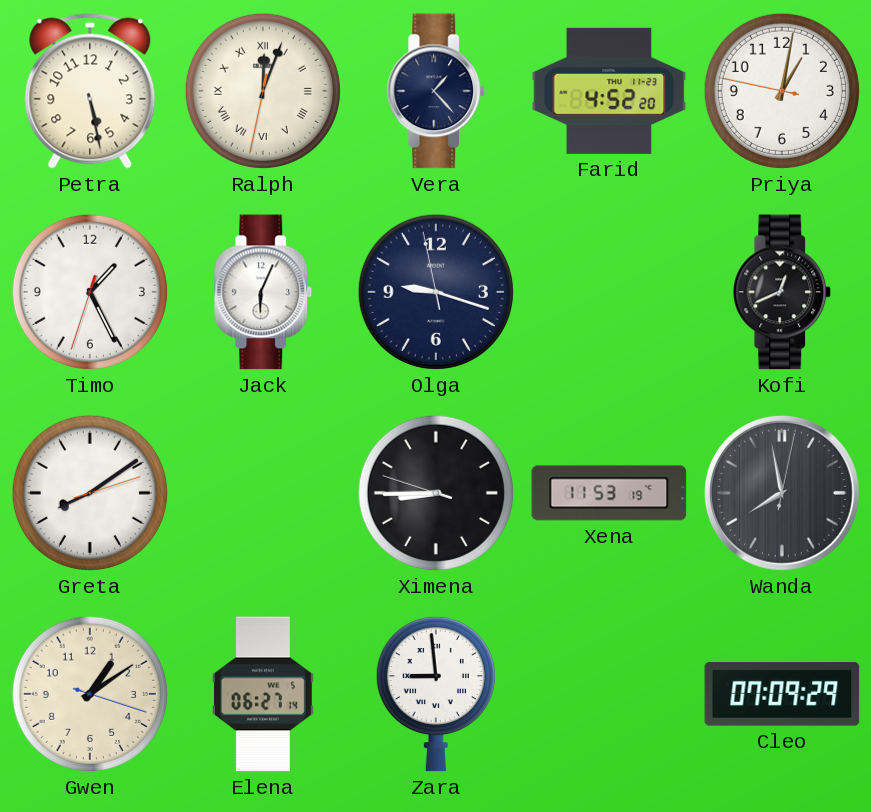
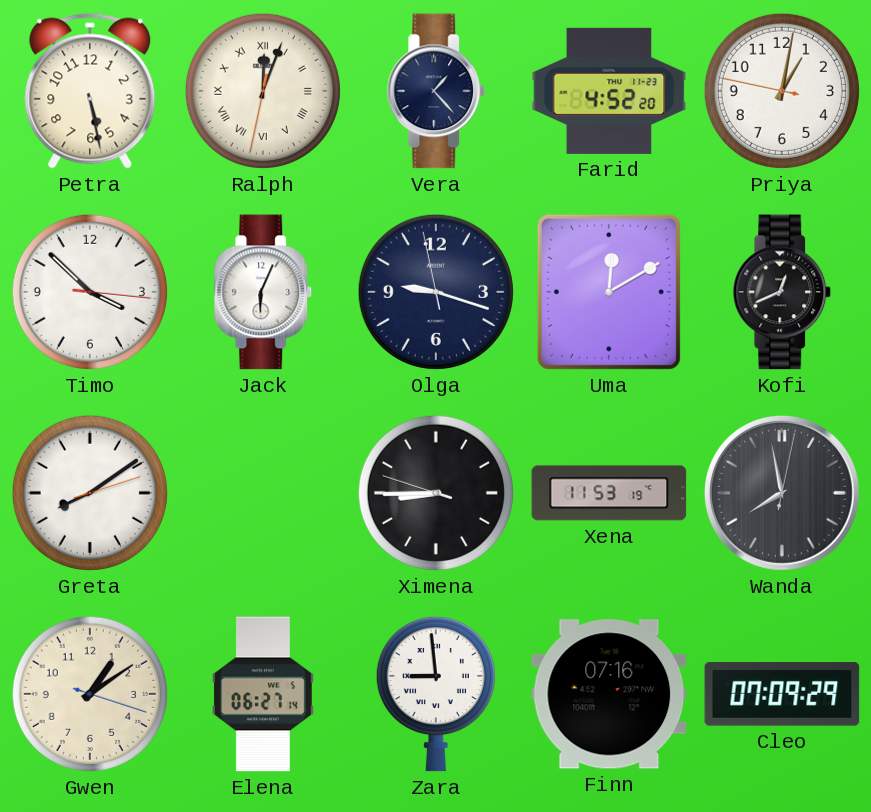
Timo: 1:25 -> 3:52
Uma: none -> 12:10
Finn: none -> 07:16
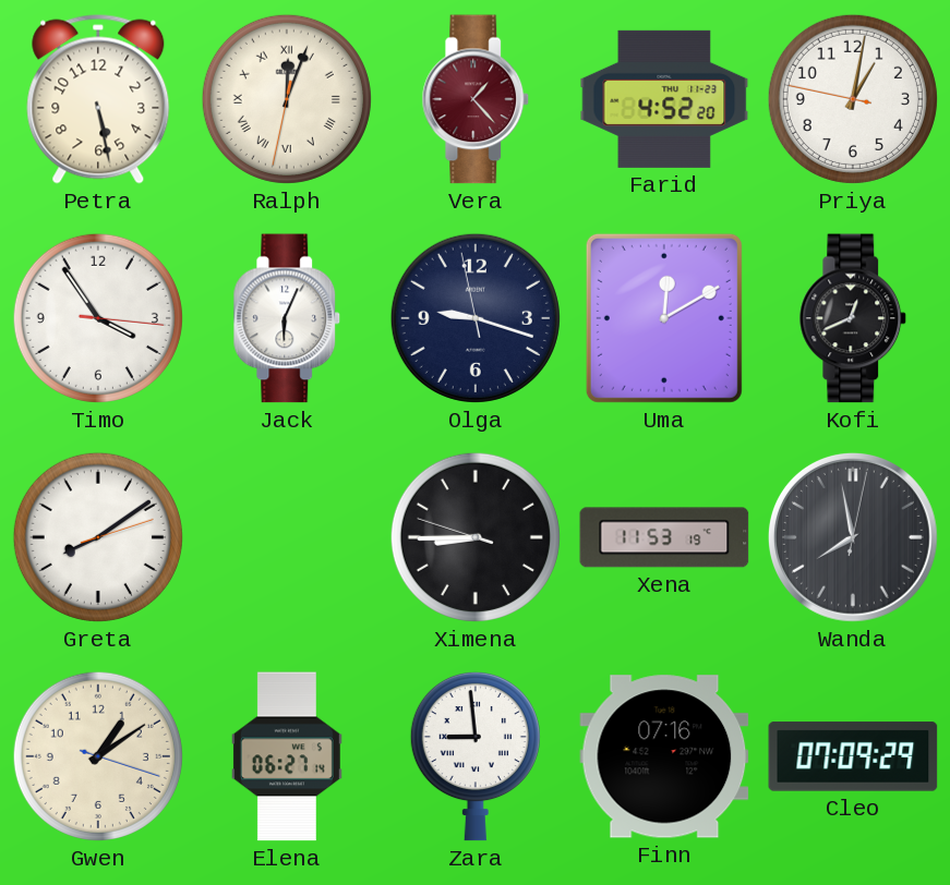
Vera dial: navy -> burgundy
Timo: 3:52 -> 3:54
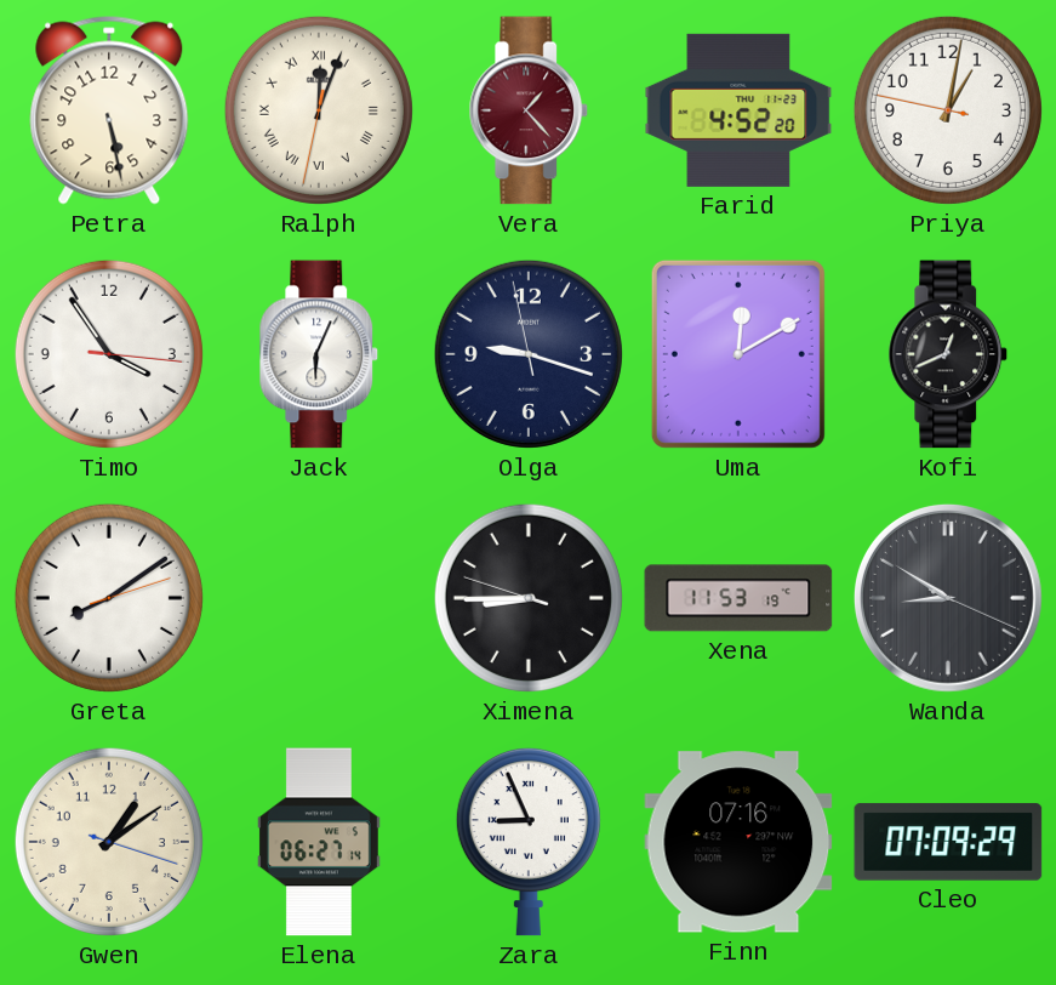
Wanda: 7:58 -> 8:50
Zara: 8:59 -> 8:56
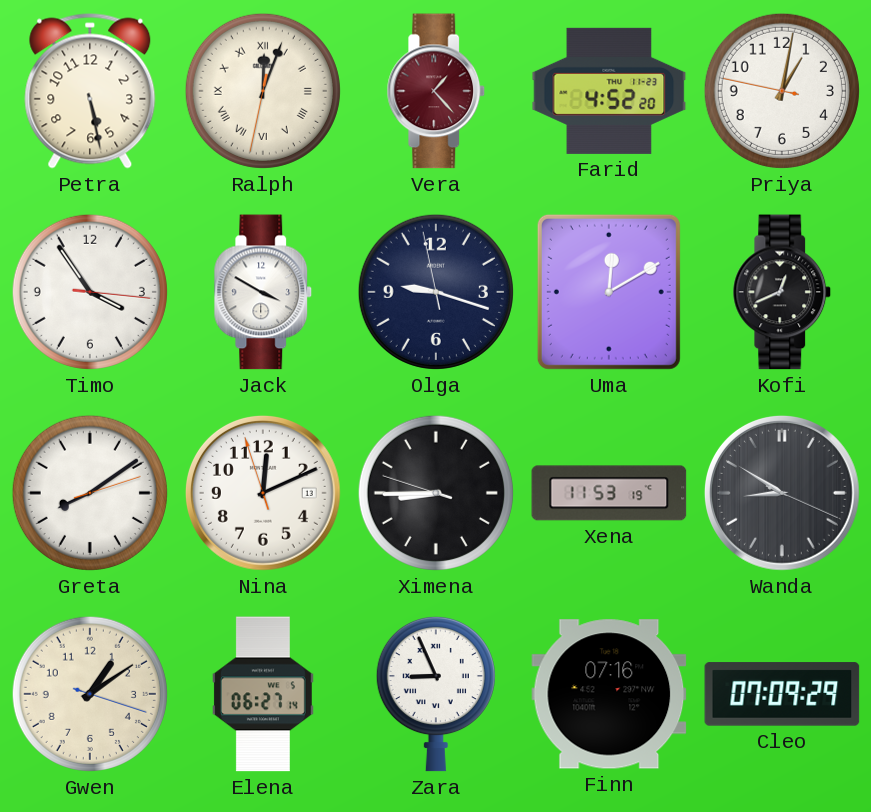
Jack: 6:04 -> 3:50
Nina: none -> 12:10
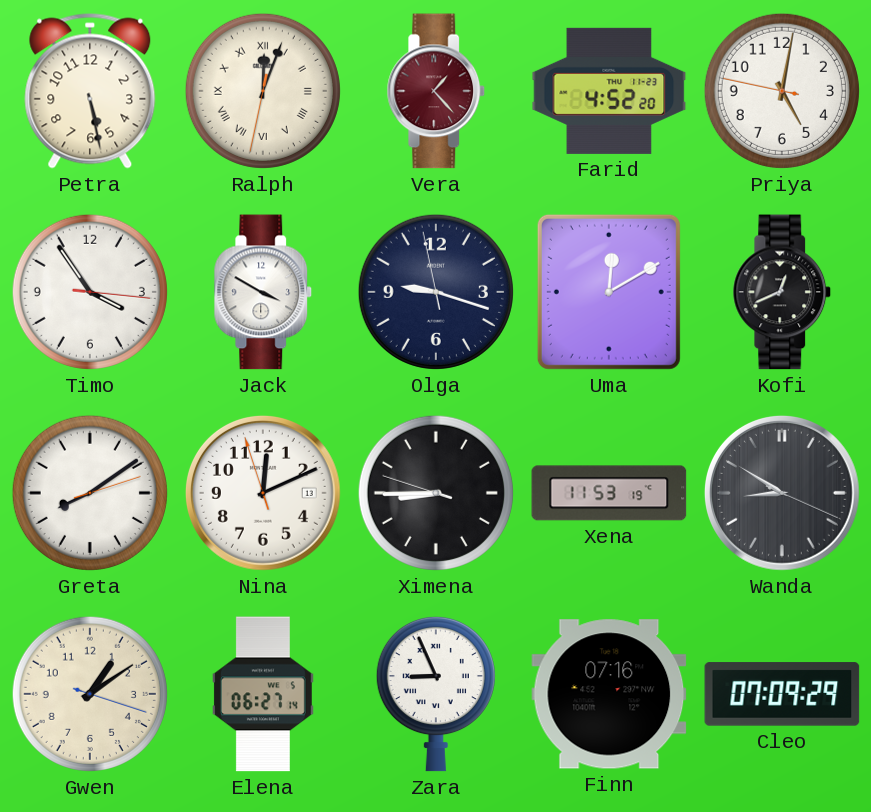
Priya: 1:01 -> 5:01
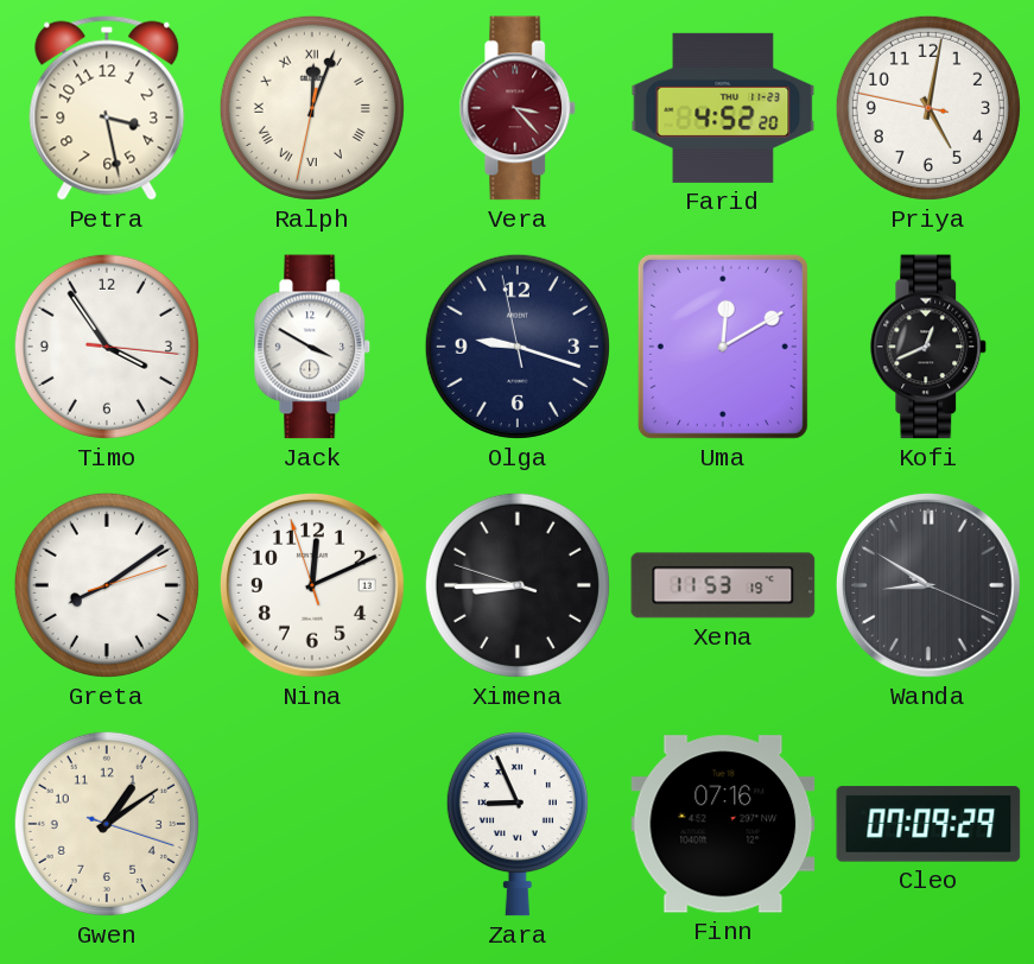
Petra: 5:28 -> 3:28
Vera: 1:23 -> 3:23
Elena: 06:27 -> none
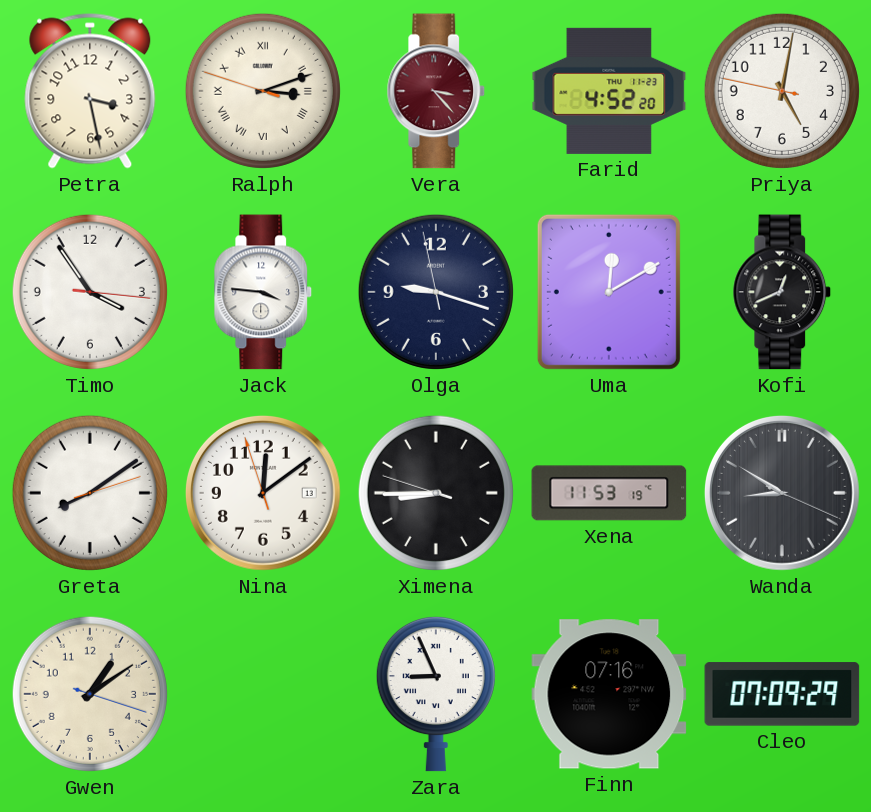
Ralph: 12:03 -> 3:11
Jack: 3:50 -> 3:46
Nina: 12:10 -> 12:08
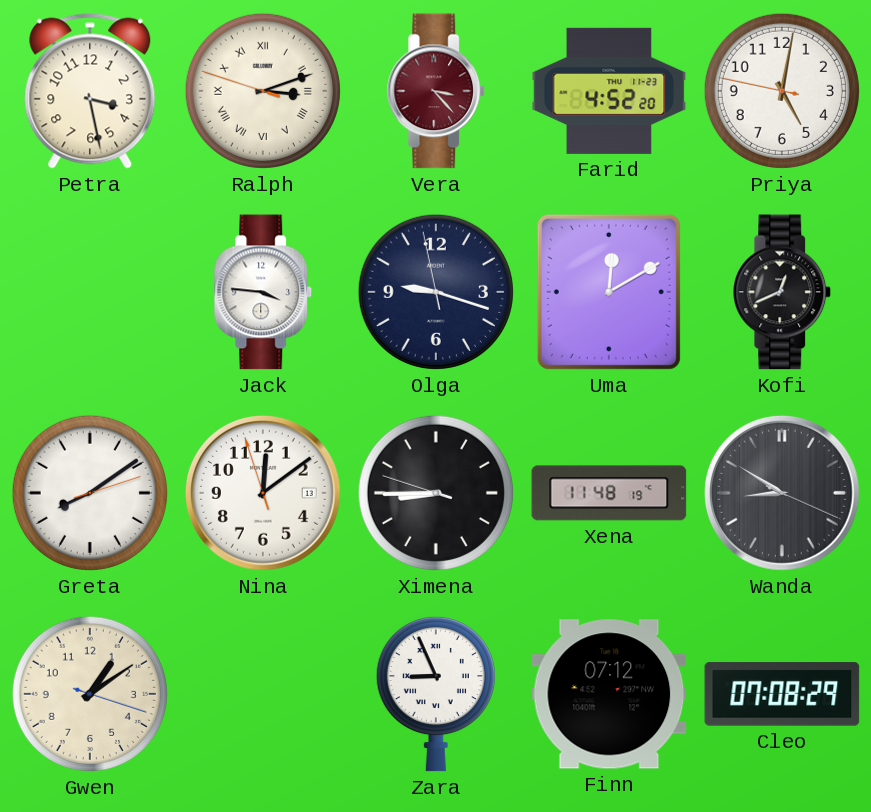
Timo: 3:54 -> none
Xena: 11:53 -> 11:48
Finn: 07:16 -> 07:12
Cleo: 07:09 -> 07:08
